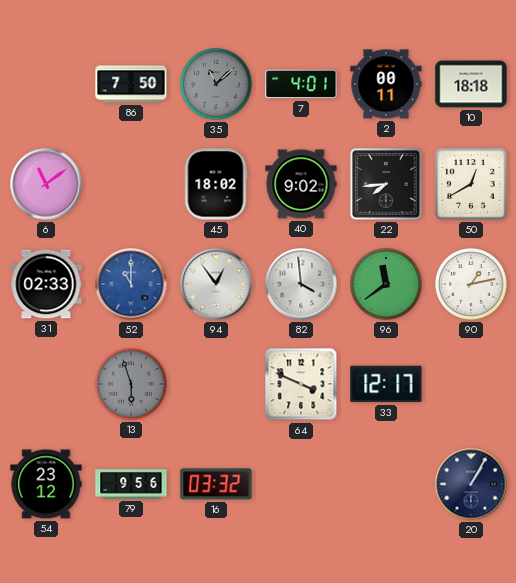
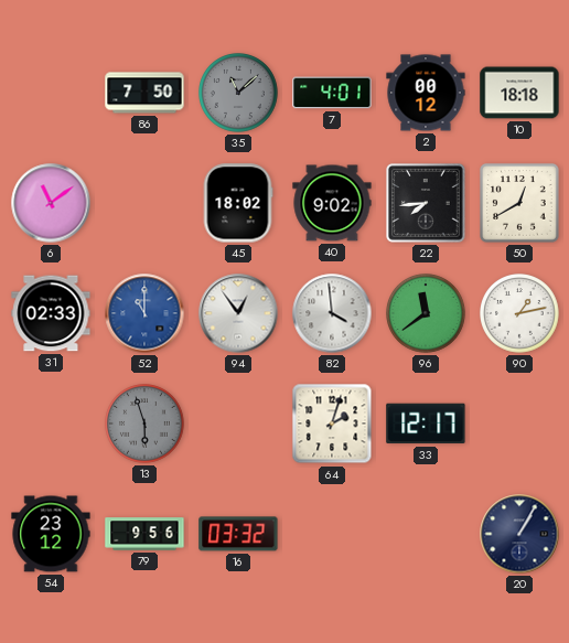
2: 00:11 -> 00:12
64: 3:49 -> 2:03
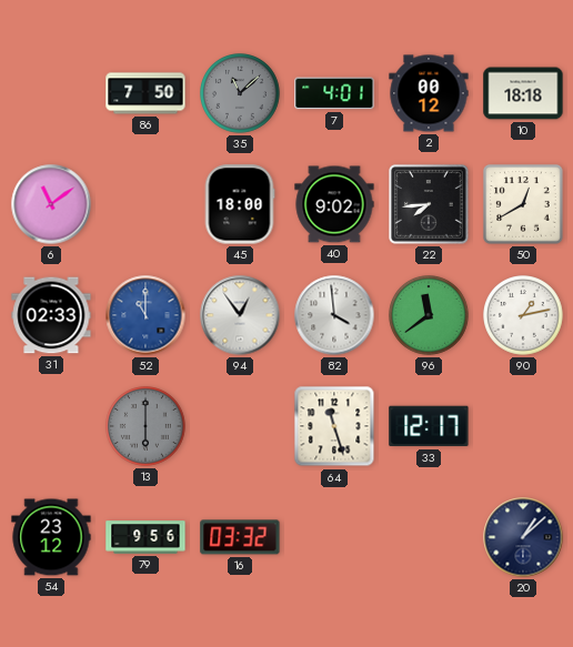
45: 18:02 -> 18:00
13: 5:57 -> 6:00
64: 2:03 -> 11:27
20: 1:05 -> 1:08
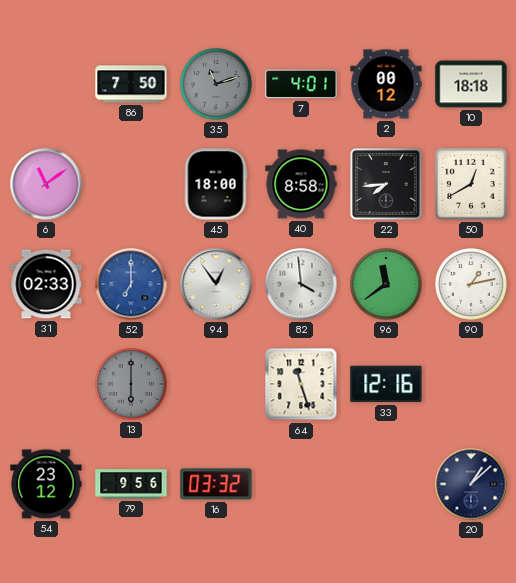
35: 11:08 -> 11:12
40: 9:02 -> 8:58
52: 11:00 -> 7:00
33: 12:17 -> 12:16
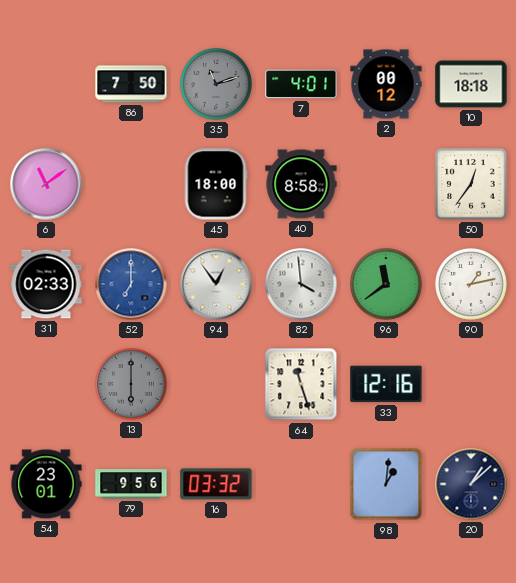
22: 7:44 -> none
50: 12:40 -> 12:36
54: 23:12 -> 23:01
98: none -> 1:01
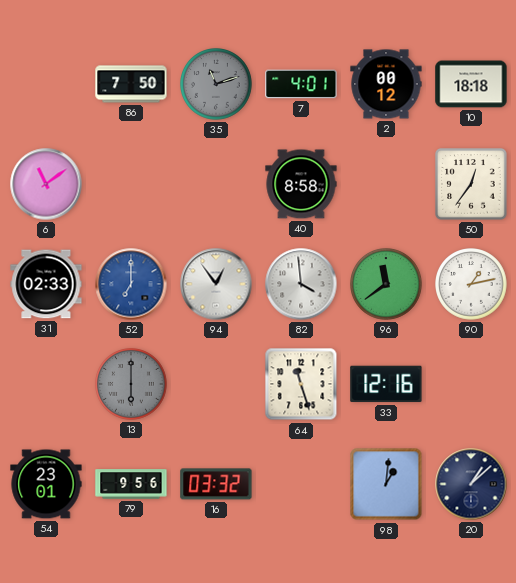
45: 18:00 -> none
